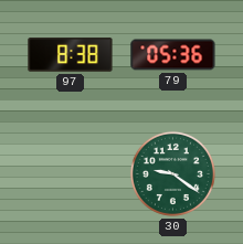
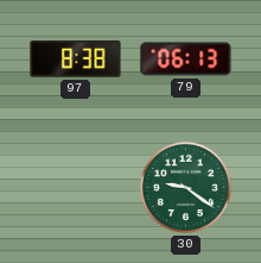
79: 05:36 -> 06:13
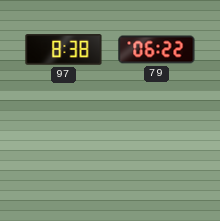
79: 06:13 -> 06:22
30: 9:21 -> none
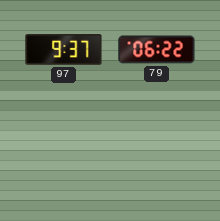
97: 8:38 -> 9:37
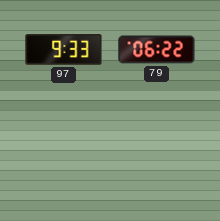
97: 9:37 -> 9:33
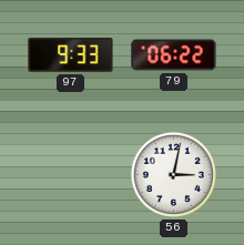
56: none -> 3:02
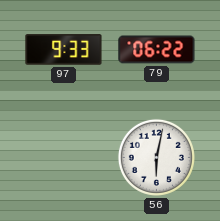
56: 3:02 -> 6:02
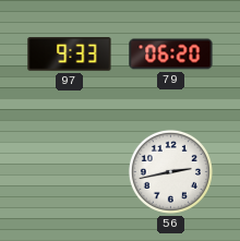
79: 06:22 -> 06:20
56: 6:02 -> 2:43
